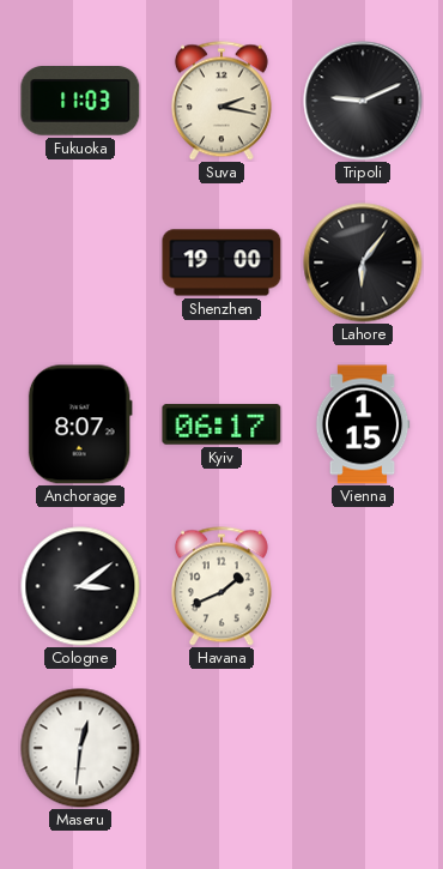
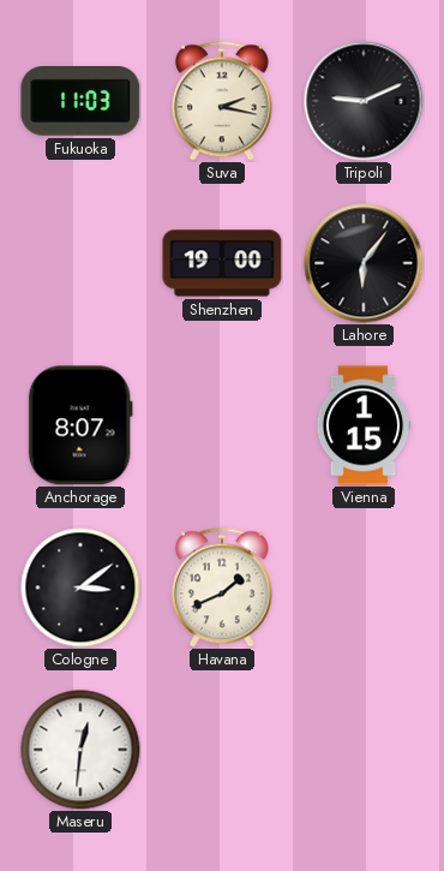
Kyiv: 06:17 -> none
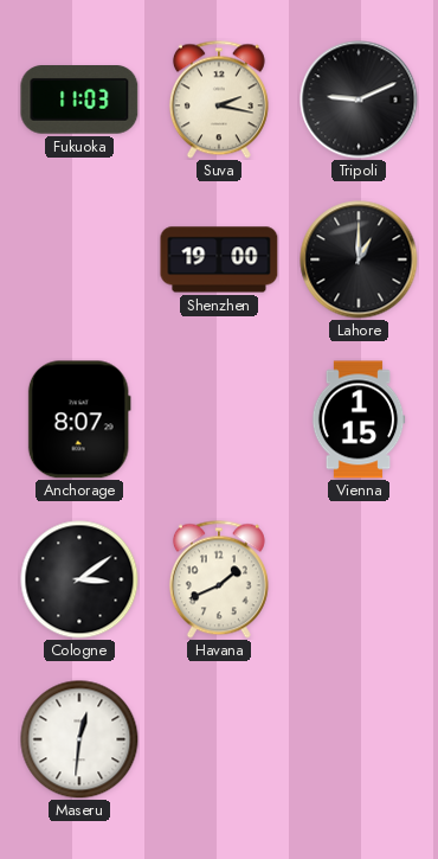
Lahore: 6:06 -> 1:00
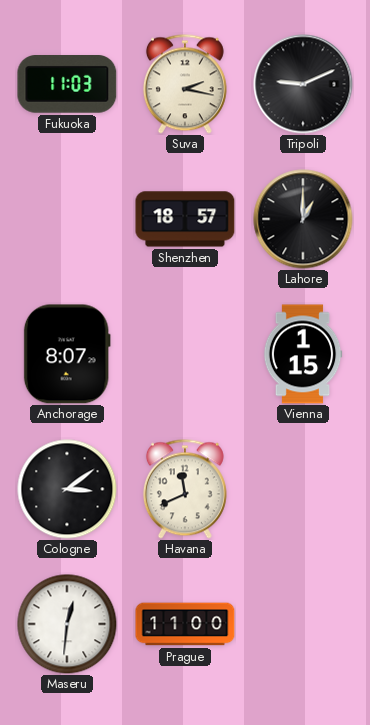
Shenzhen: 19:00 -> 18:57
Havana: 1:41 -> 11:41
Prague: none -> 11:00
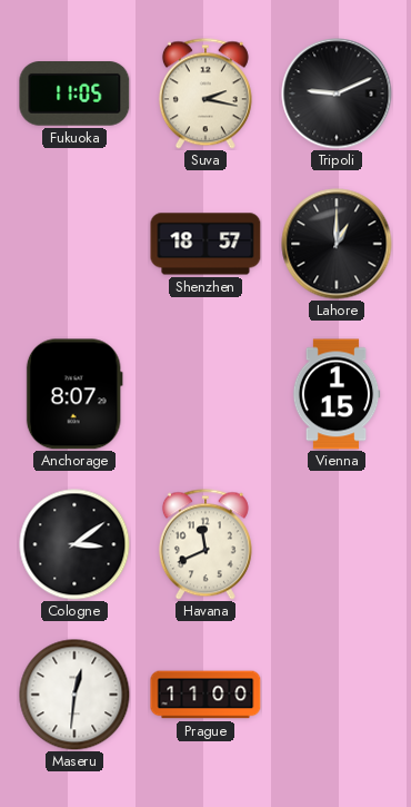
Fukuoka: 11:03 -> 11:05
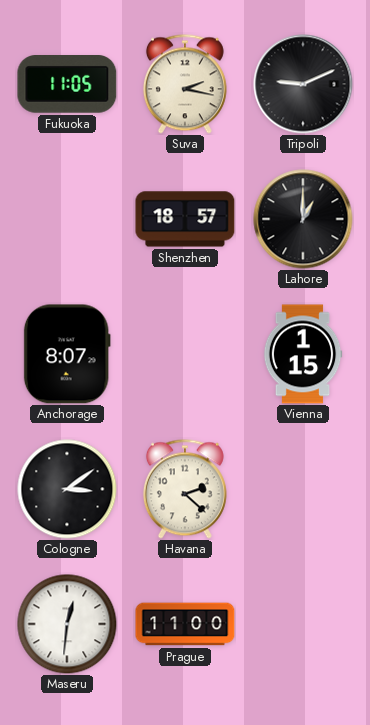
Havana: 11:41 -> 2:22
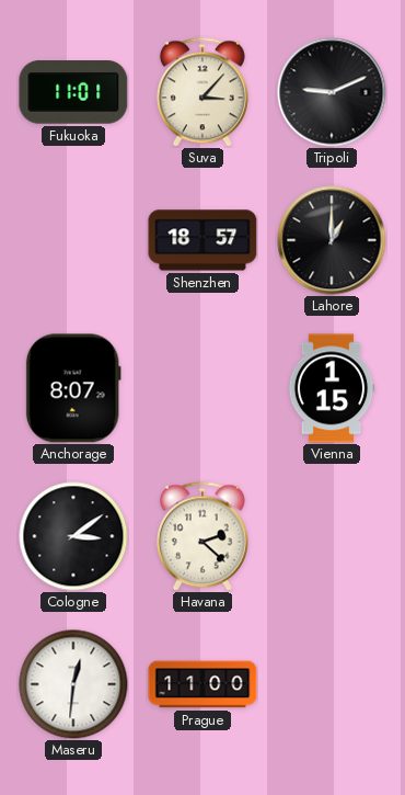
Fukuoka: 11:05 -> 11:01
Suva: 2:17 -> 3:07
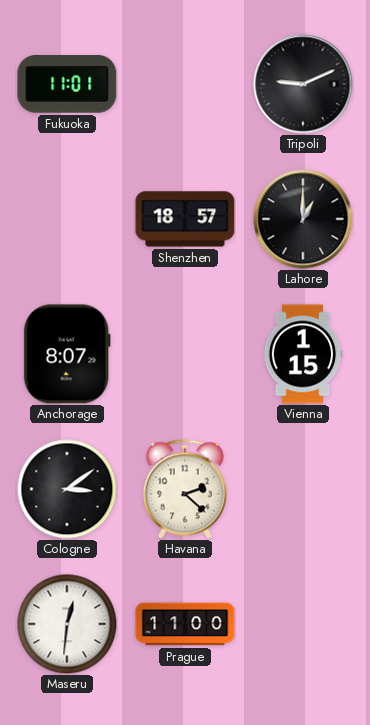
Suva: 3:07 -> none
